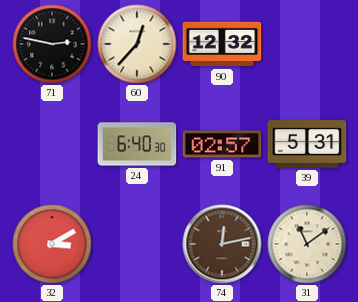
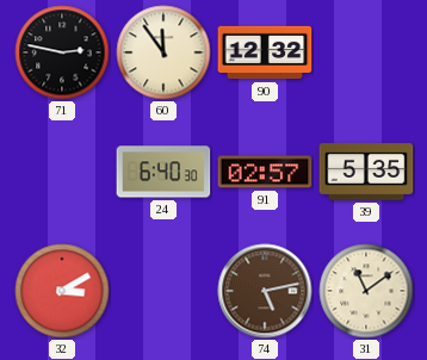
60: 12:37 -> 11:54
39: 5:31 -> 5:35
74: 12:13 -> 5:13
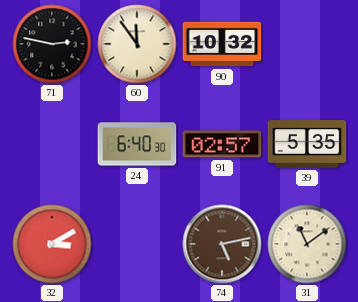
90: 12:32 -> 10:32
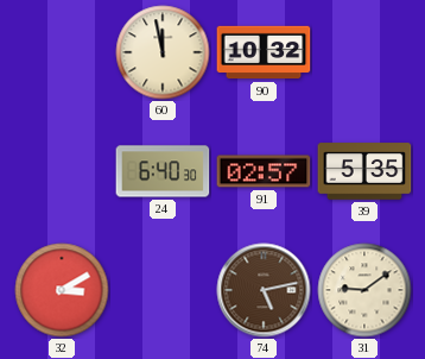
71: 2:47 -> none
60: 11:54 -> 11:58
31: 11:09 -> 9:09
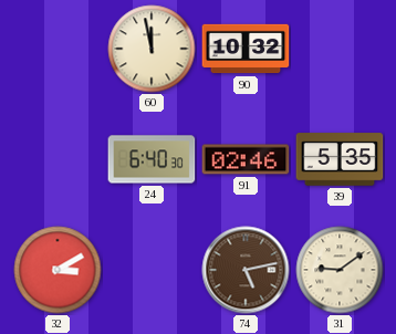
91: 02:57 -> 02:46
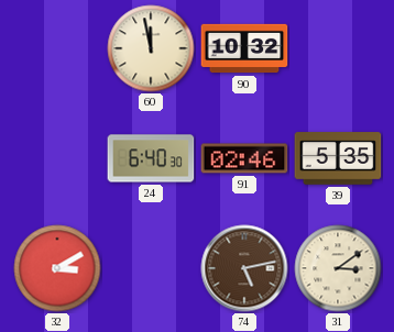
31: 9:09 -> 3:09
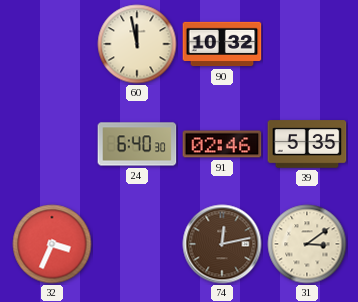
32: 3:10 -> 3:34
74: 5:13 -> 12:13
